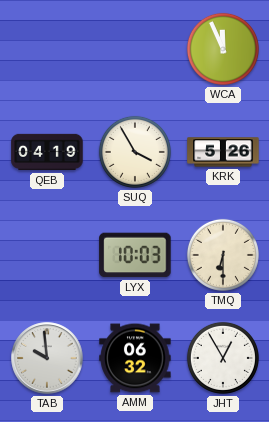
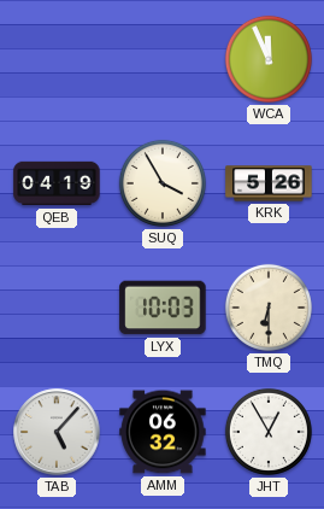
TAB: 9:59 -> 5:07
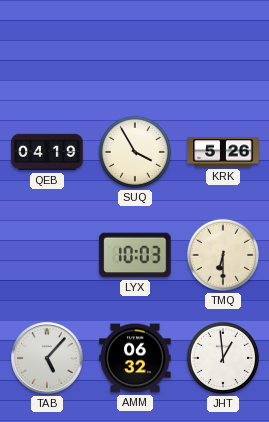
WCA: 11:56 -> none
JHT: 12:55 -> 12:59
